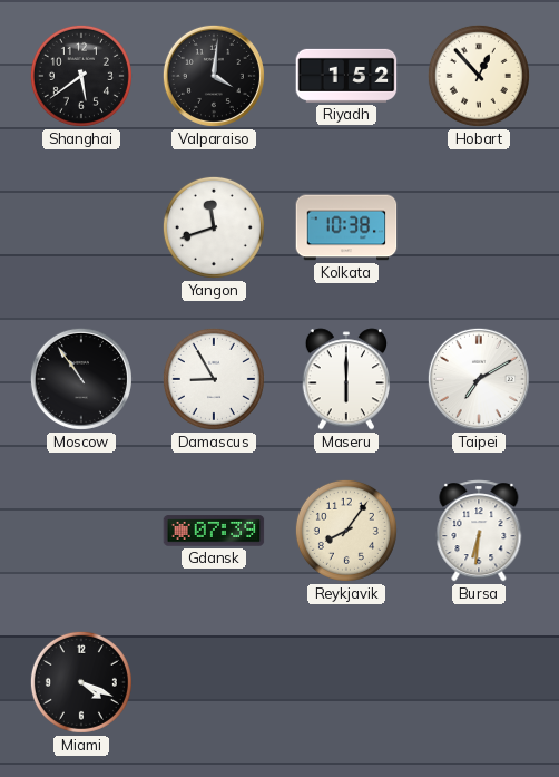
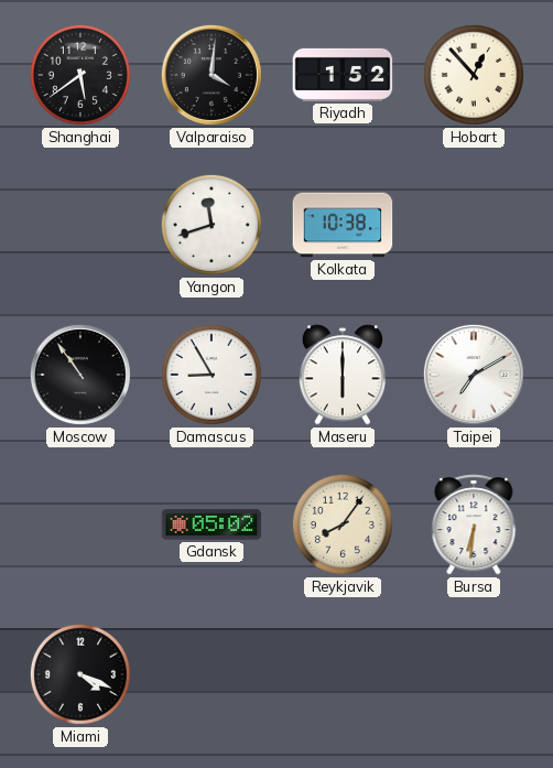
Gdansk: 07:39 -> 05:02
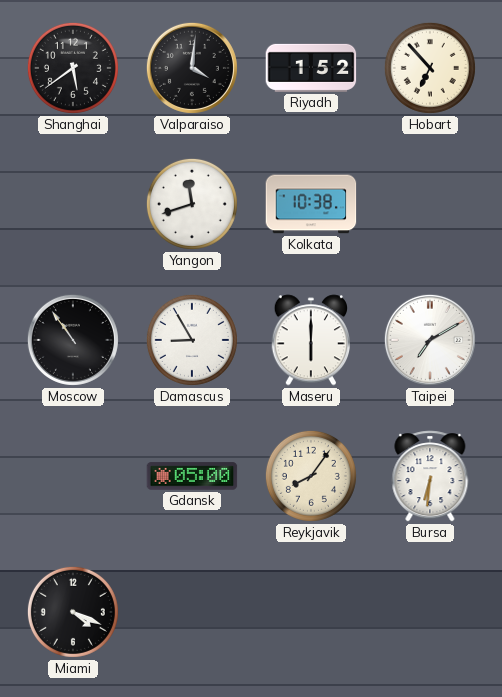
Hobart: 12:53 -> 6:53
Gdansk: 05:02 -> 05:00
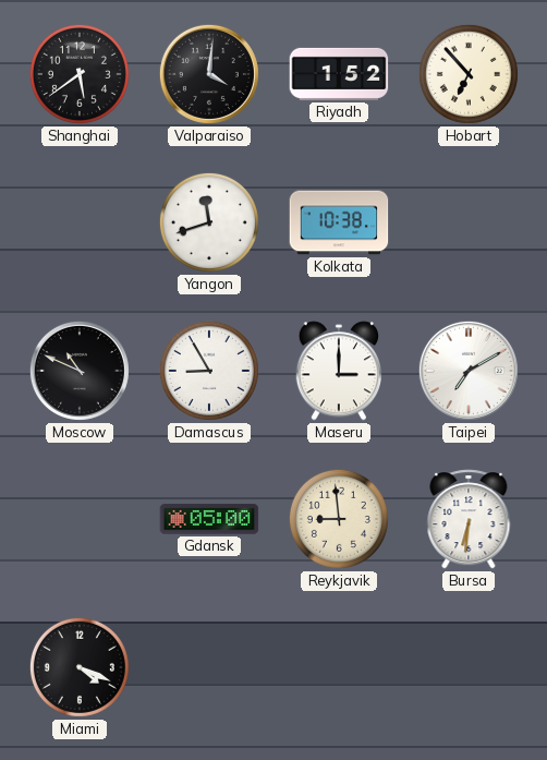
Moscow: 10:54 -> 10:49
Maseru: 6:00 -> 3:00
Reykjavik: 8:06 -> 8:59
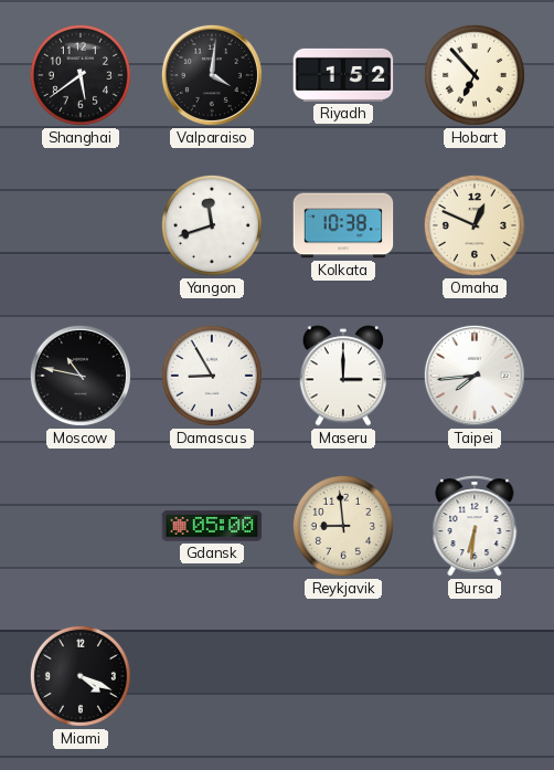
Omaha: none -> 12:49
Moscow: 10:49 -> 10:47
Taipei: 7:10 -> 7:44
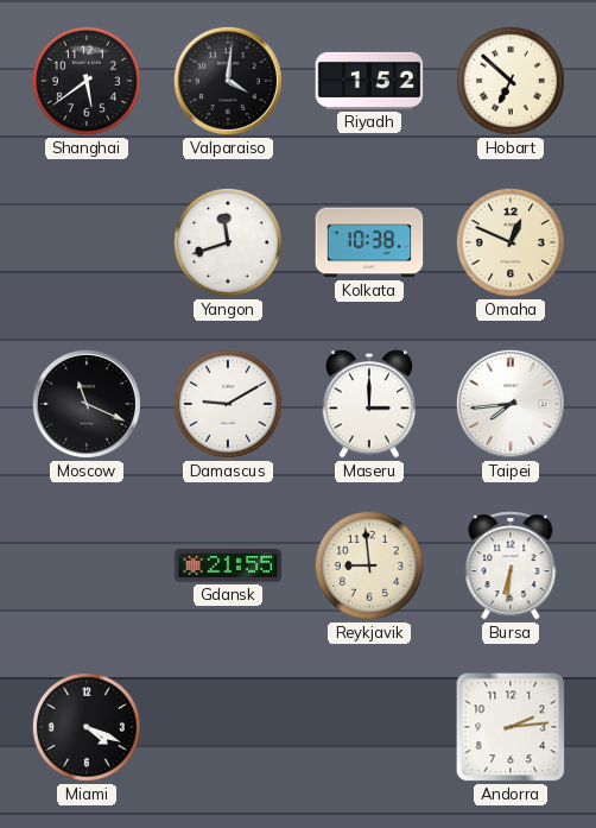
Hobart: 6:53 -> 6:52
Moscow: 10:47 -> 11:19
Damascus: 8:55 -> 9:10
Gdansk: 05:00 -> 21:55
Andorra: none -> 2:14
